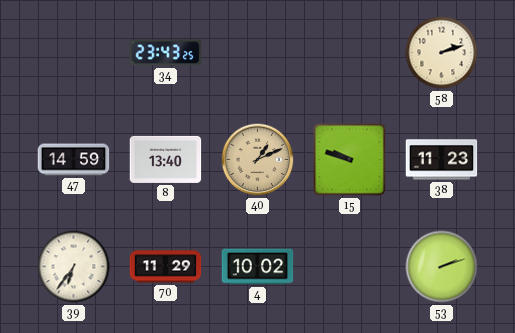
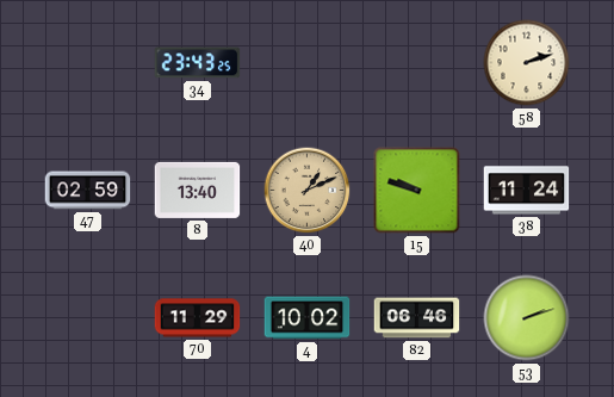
47: 14:59 -> 02:59
38: 11:23 -> 11:24
39: 6:36 -> none
82: none -> 06:46
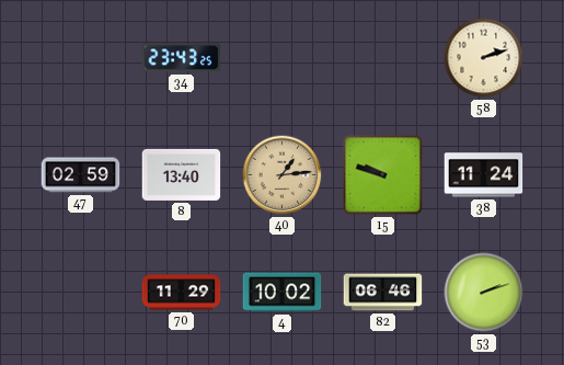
40: 1:11 -> 1:14
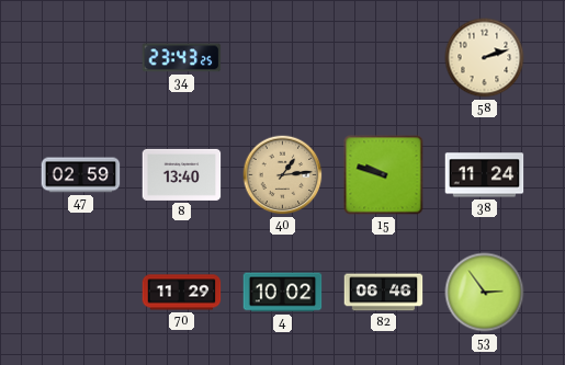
53: 2:12 -> 2:54
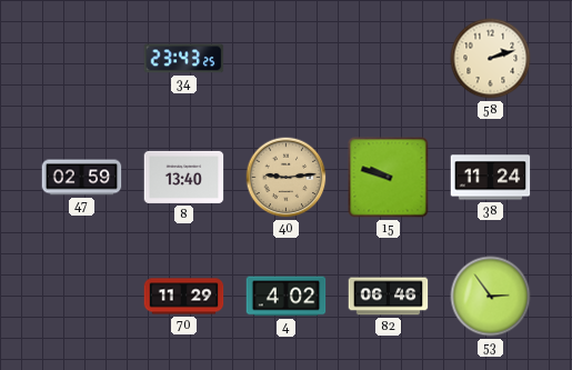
40: 1:14 -> 9:14
4: 10:02 -> 4:02
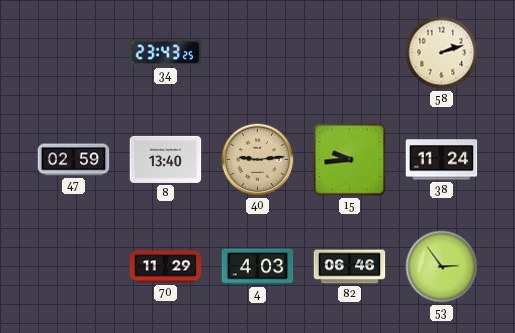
15: 9:48 -> 9:44
4: 4:02 -> 4:03
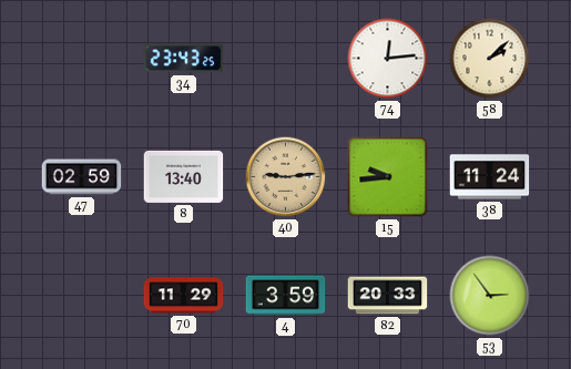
74: none -> 12:14
58: 2:12 -> 2:08
4: 4:03 -> 3:59
82: 06:46 -> 20:33
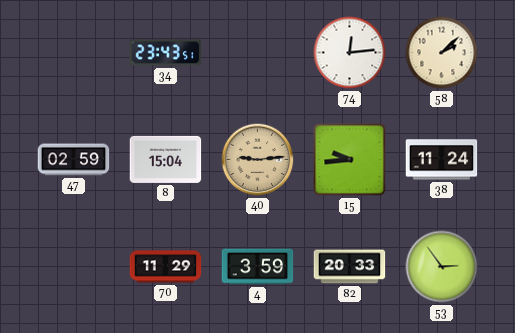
34: 23:43:25 -> 23:43:51
8: 13:40 -> 15:04
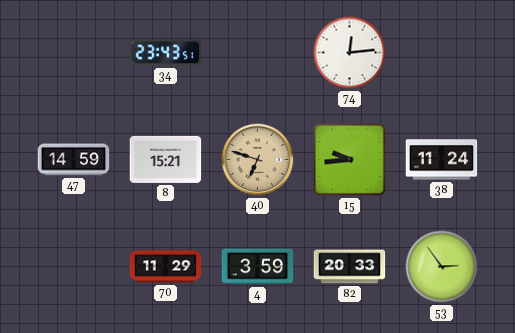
58: 2:08 -> none
47: 02:59 -> 14:59
8: 15:04 -> 15:21
40: 9:14 -> 6:48
